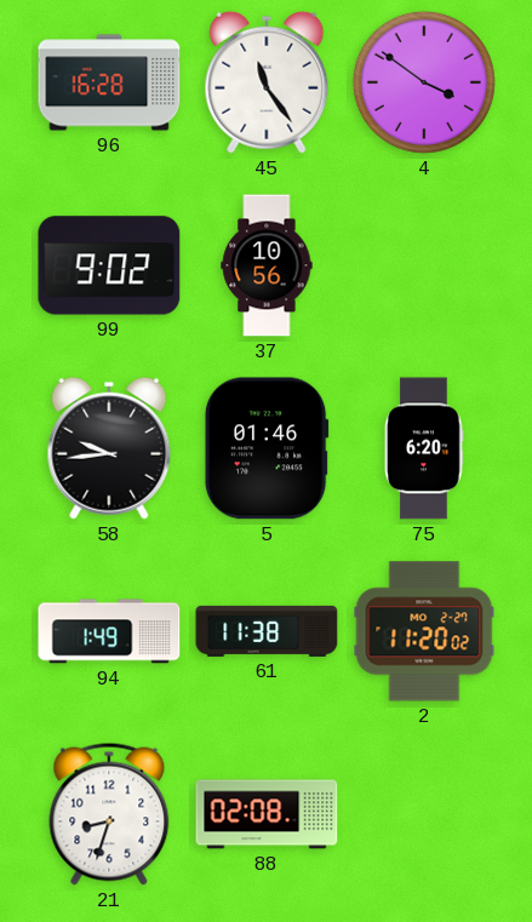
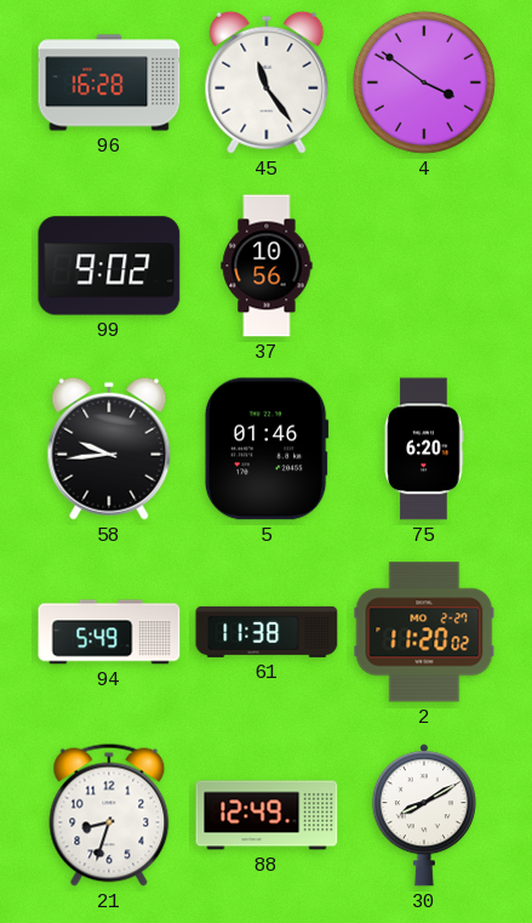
94: 1:49 -> 5:49
88: 02:08 -> 12:49
30: none -> 8:10
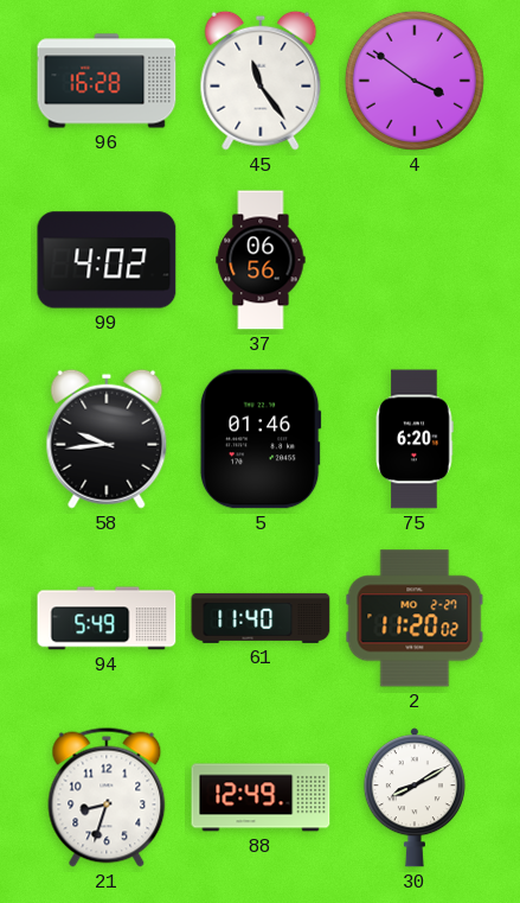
99: 9:02 -> 4:02
37: 10:56 -> 06:56
61: 11:38 -> 11:40
